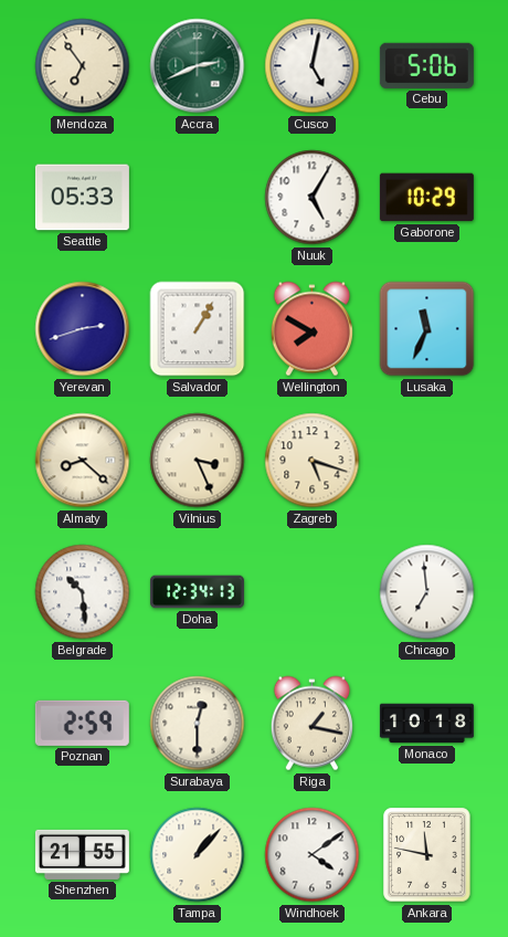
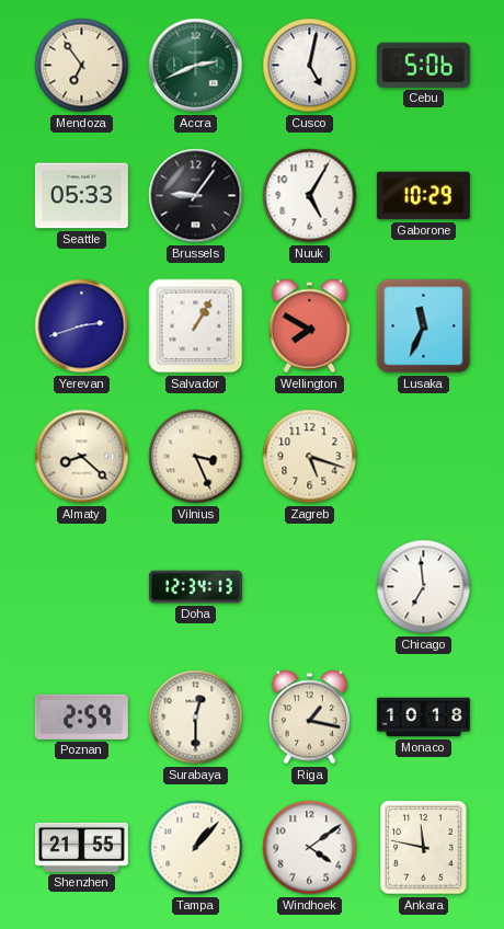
Brussels: none -> 9:06
Belgrade: 10:29 -> none
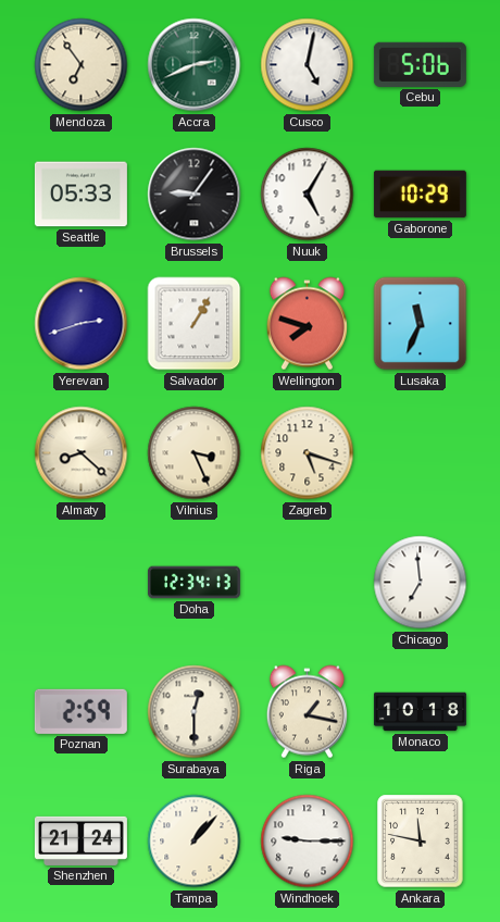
Wellington: 7:50 -> 7:48
Shenzhen: 21:55 -> 21:24
Windhoek: 4:09 -> 9:15
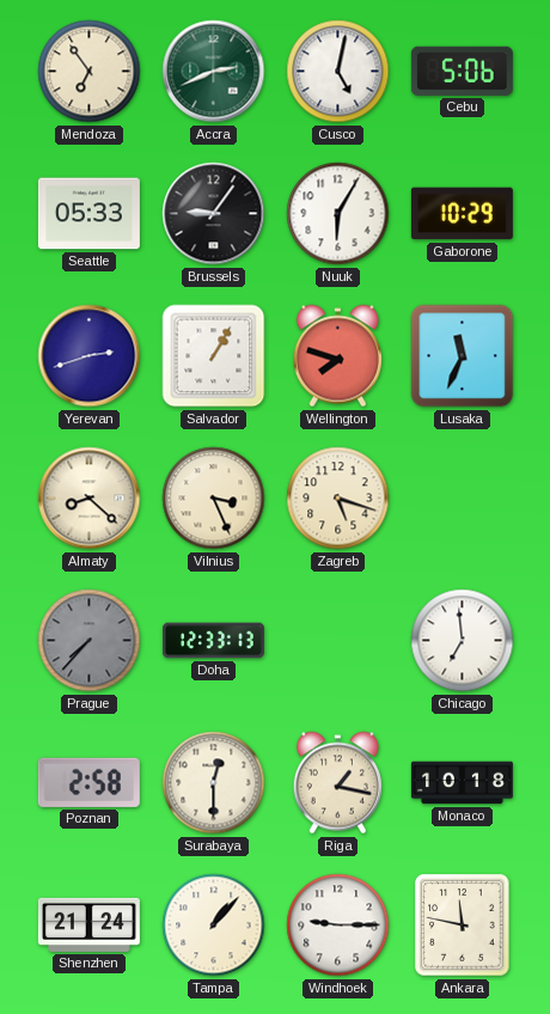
Nuuk: 5:05 -> 6:05
Prague: none -> 7:37
Doha: 12:34 -> 12:33
Poznan: 2:59 -> 2:58
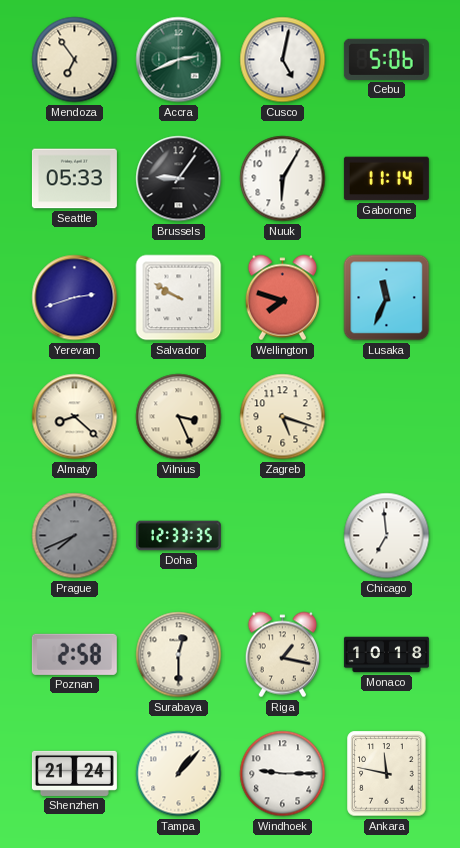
Gaborone: 10:29 -> 11:14
Salvador: 1:05 -> 9:50
Prague: 7:37 -> 7:41
Doha: 12:33:13 -> 12:33:35
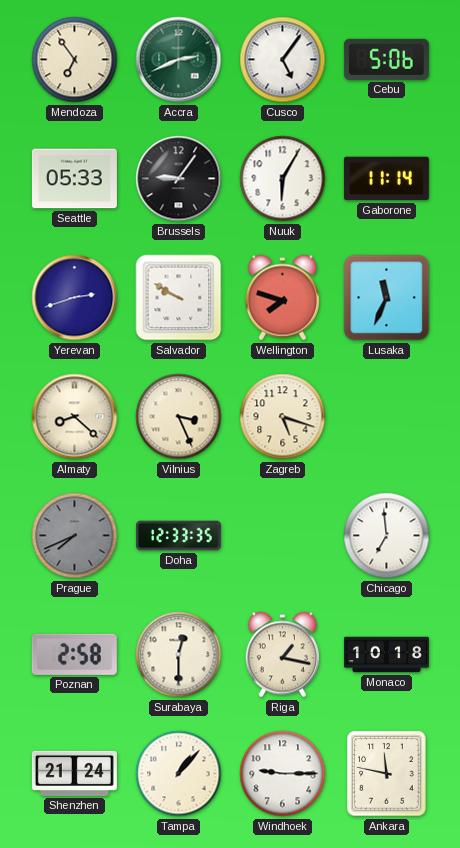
Cusco: 5:02 -> 5:06
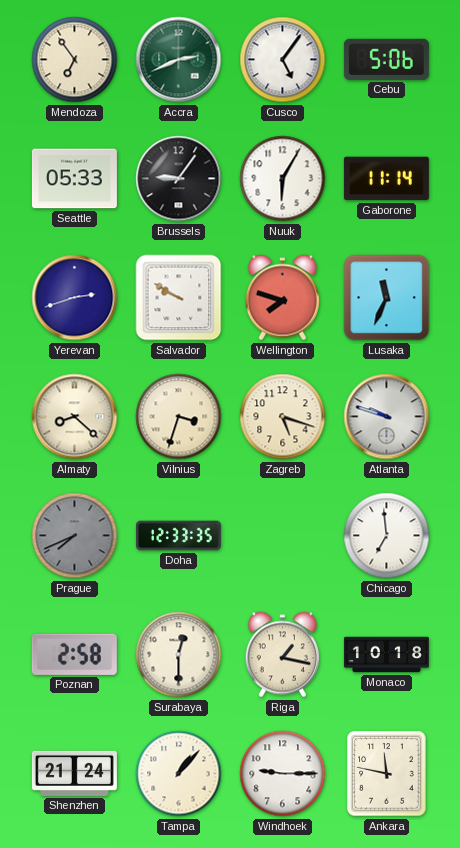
Vilnius: 3:26 -> 3:33
Atlanta: none -> 9:48
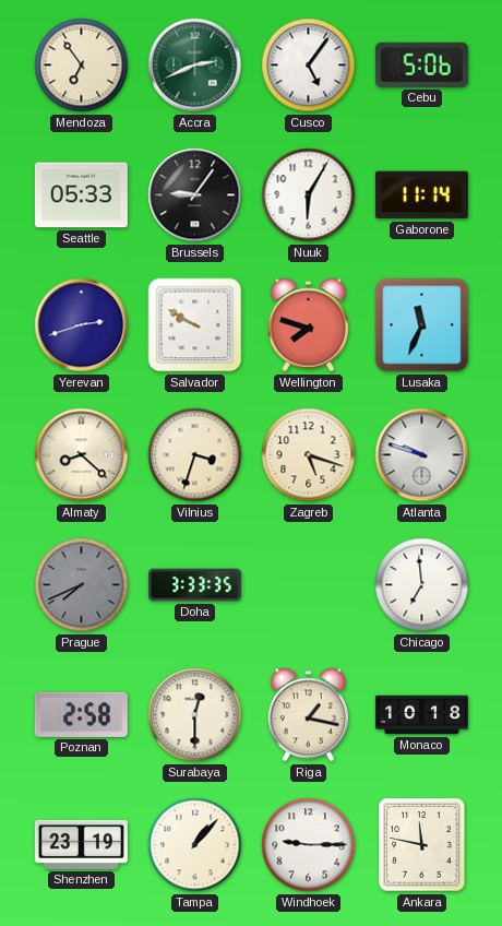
Doha: 12:33 -> 3:33
Shenzhen: 21:24 -> 23:19
